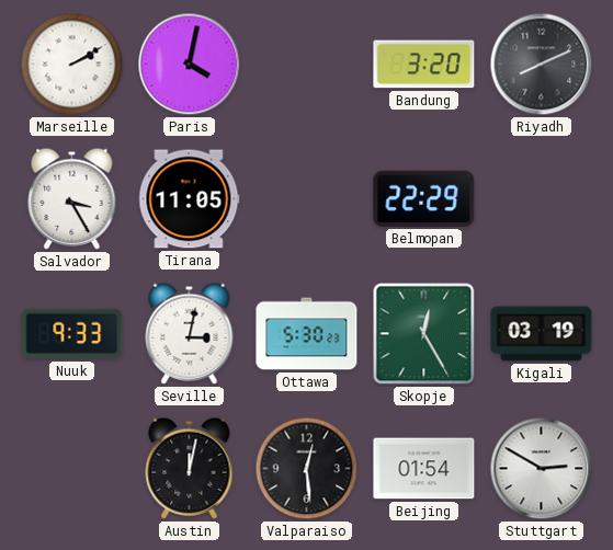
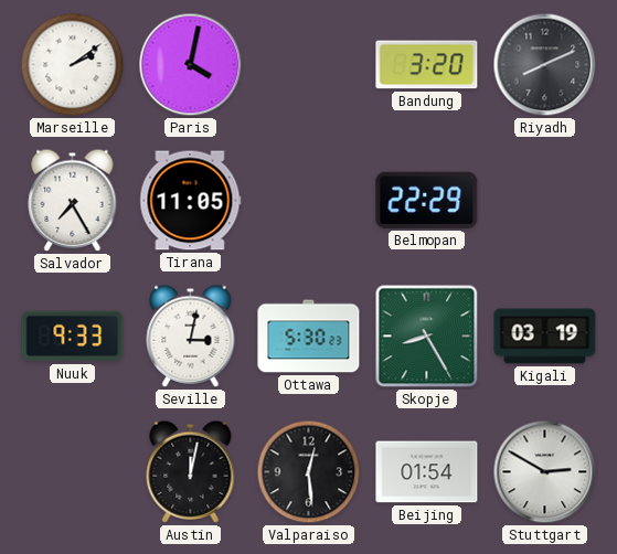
Marseille: 2:10 -> 2:09
Salvador: 3:25 -> 7:25
Skopje: 12:25 -> 8:25
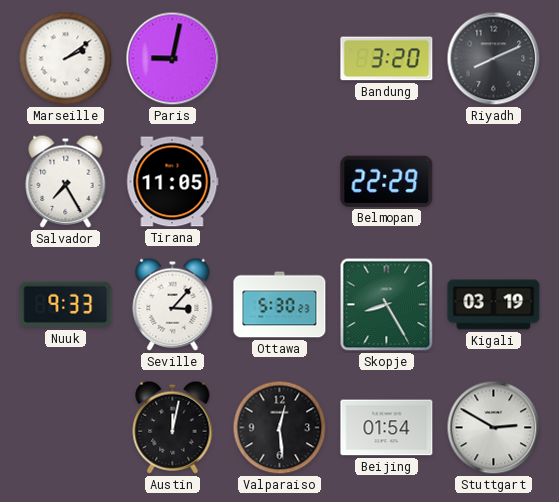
Paris: 4:02 -> 9:02
Seville: 3:02 -> 3:07
